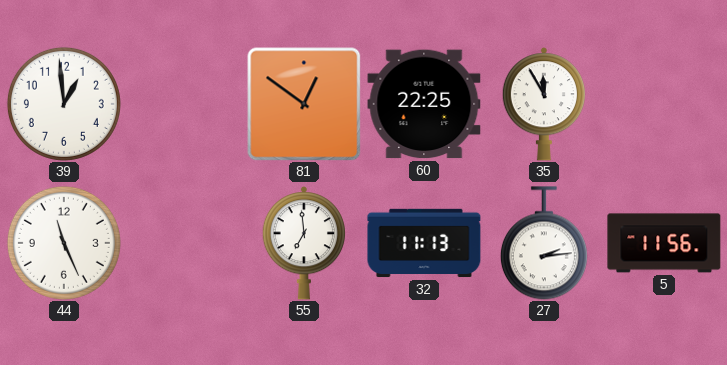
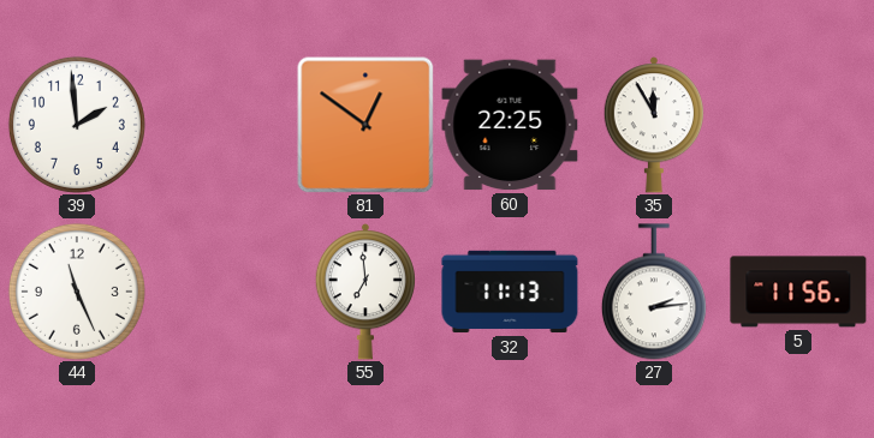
39: 12:59 -> 1:59
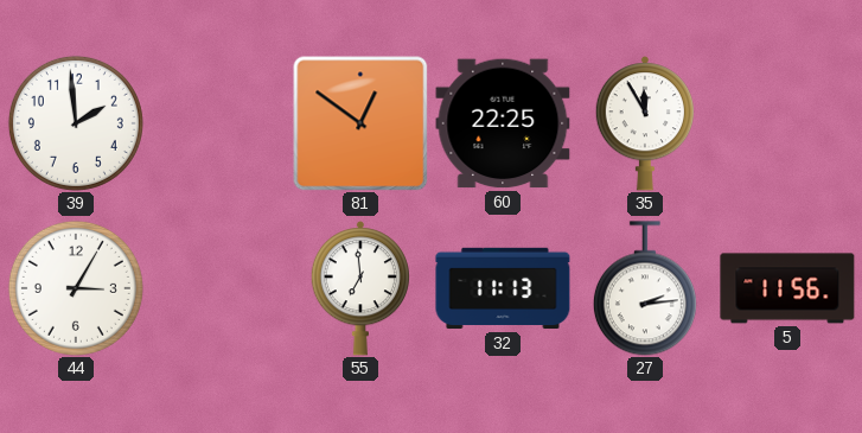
44: 11:26 -> 3:05
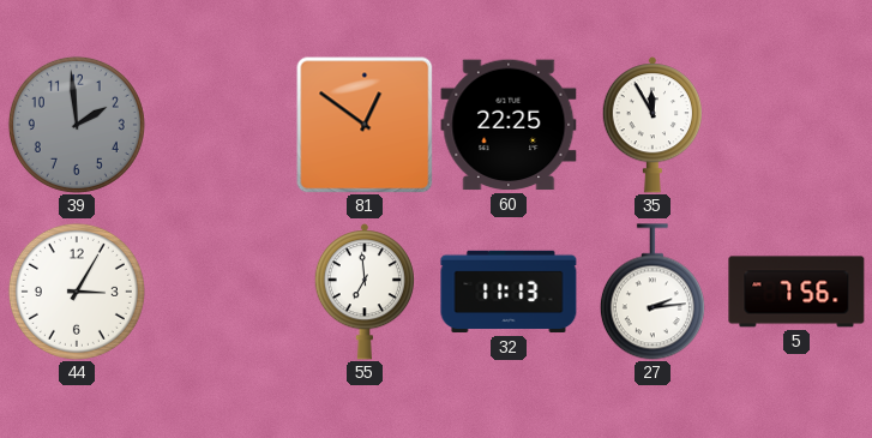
39 dial: white -> grey
5: 11:56 -> 7:56
